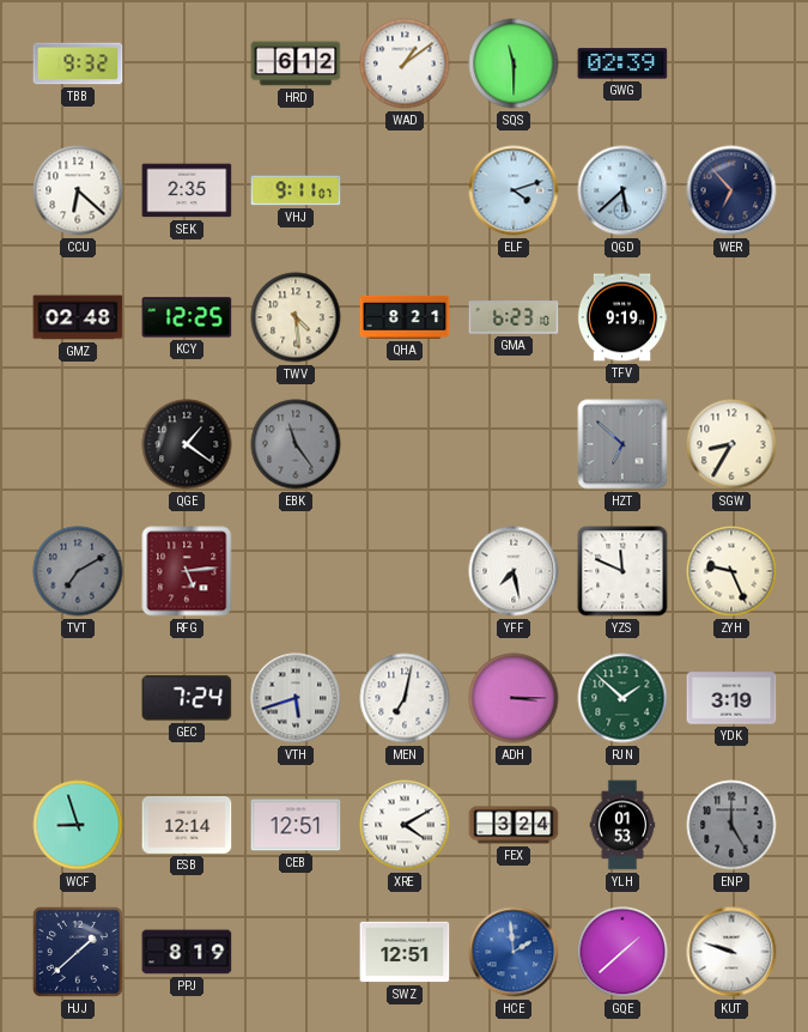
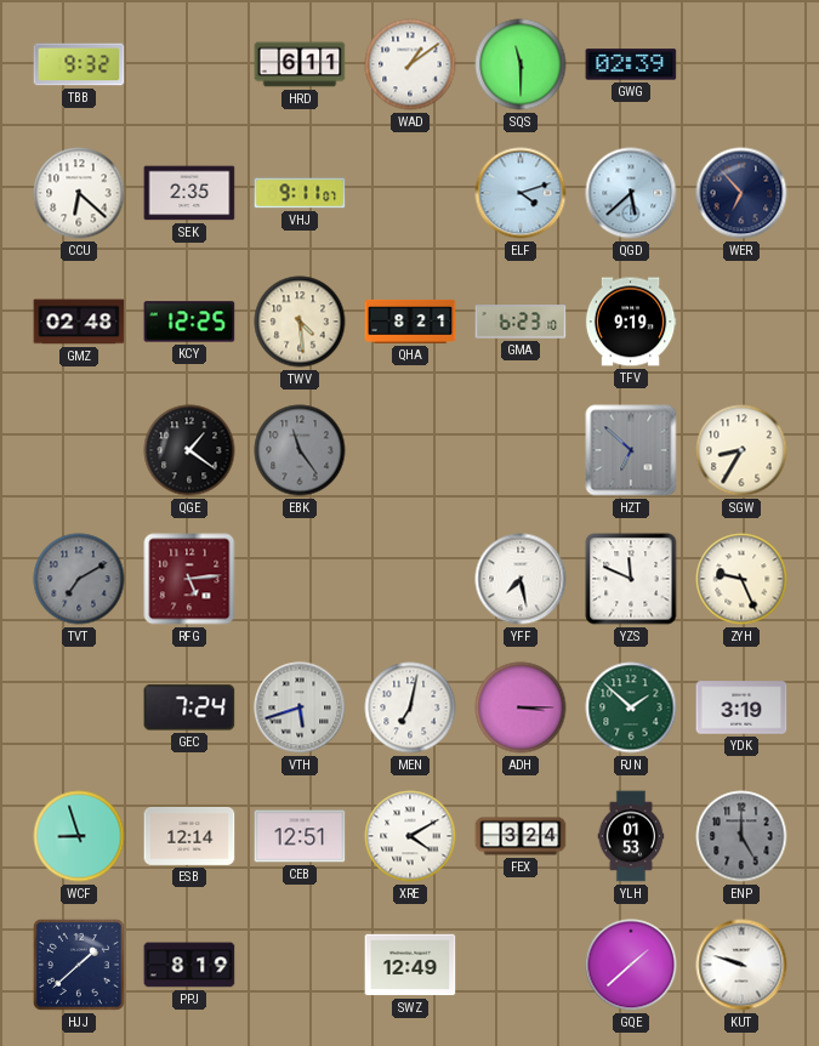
HRD: 6:12 -> 6:11
SWZ: 12:51 -> 12:49
HCE: 1:59 -> none
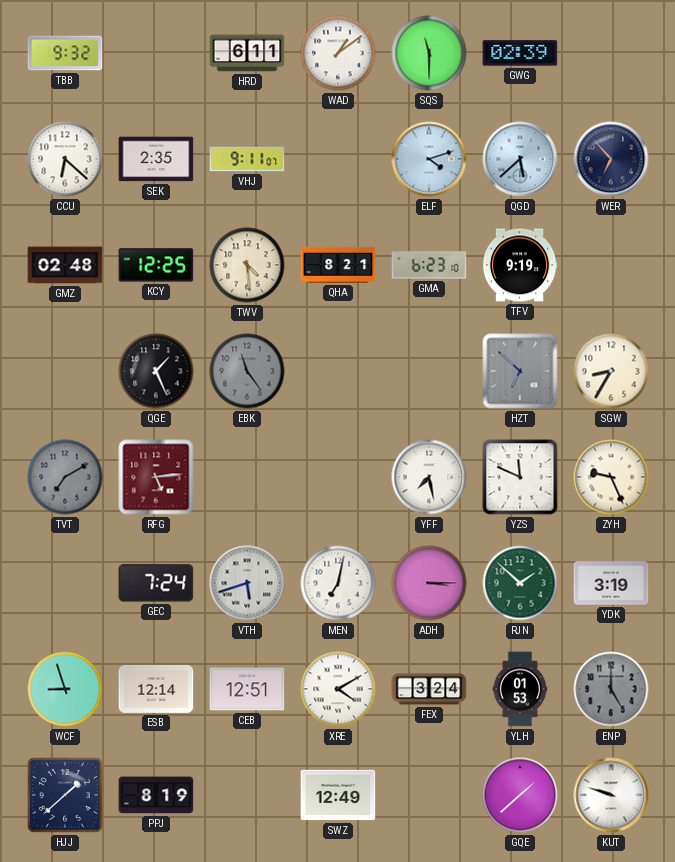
QGE: 1:21 -> 1:26
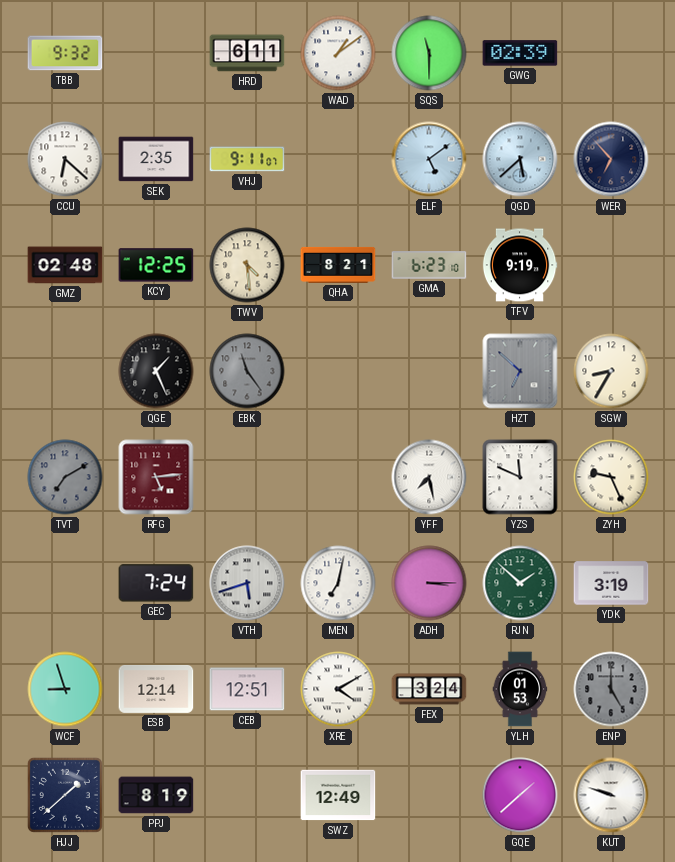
ELF: 4:12 -> 5:09
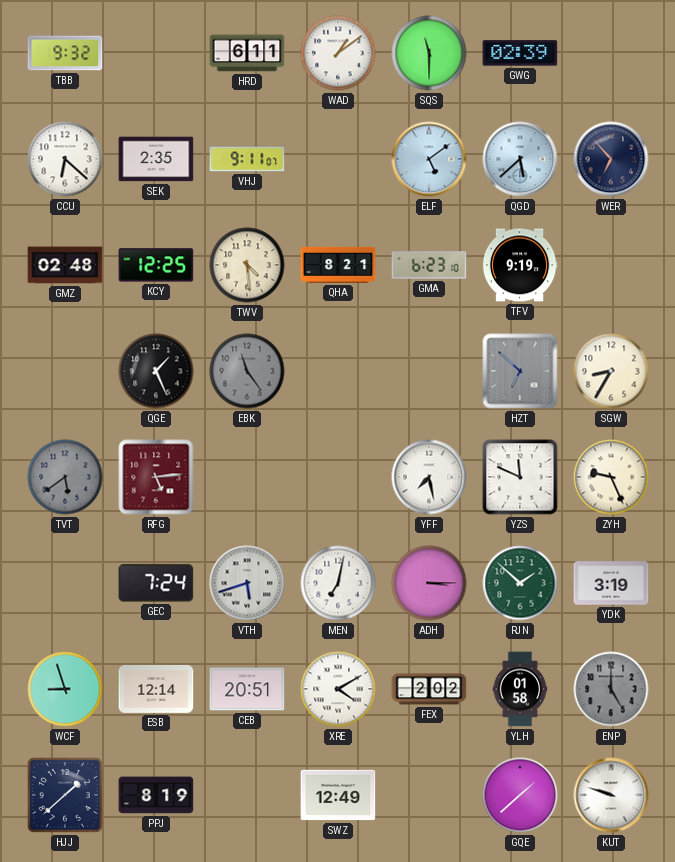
TVT: 7:10 -> 5:39
CEB: 12:51 -> 20:51
FEX: 3:24 -> 2:02
YLH: 01:53 -> 01:58
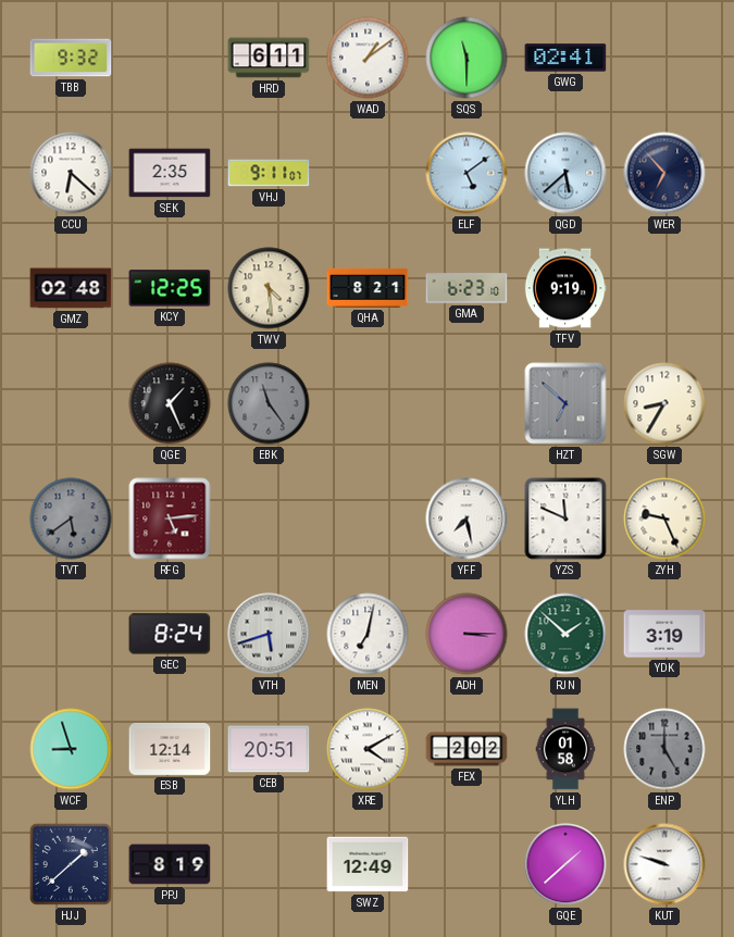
GWG: 02:39 -> 02:41
GEC: 7:24 -> 8:24
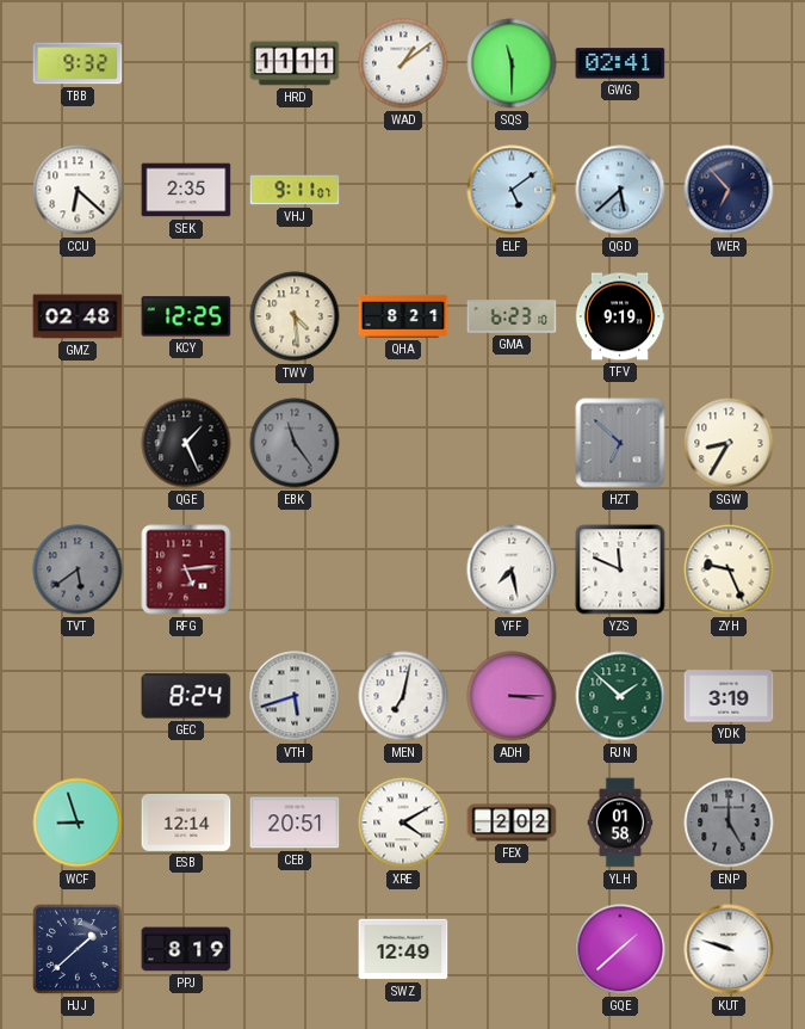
HRD: 6:11 -> 11:11
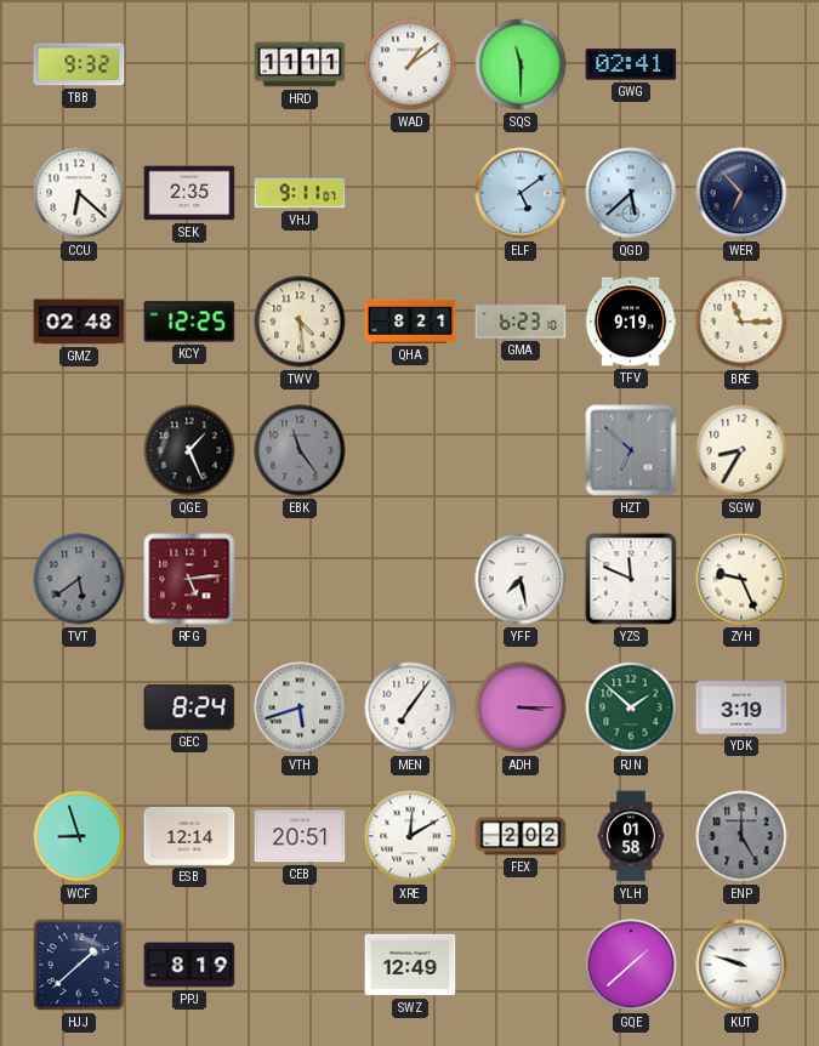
BRE: none -> 11:15
MEN: 7:02 -> 7:06
XRE: 4:10 -> 12:10
